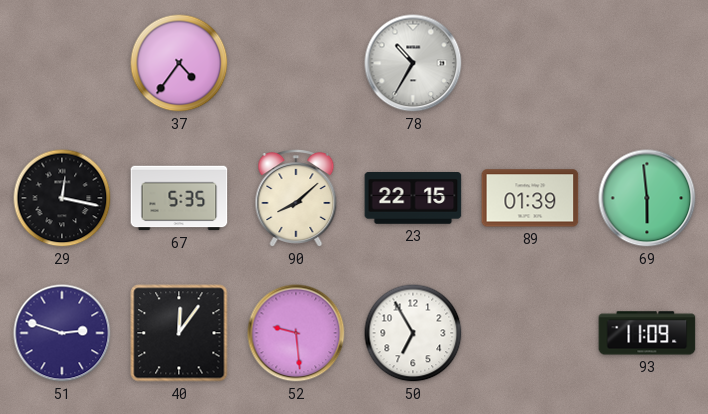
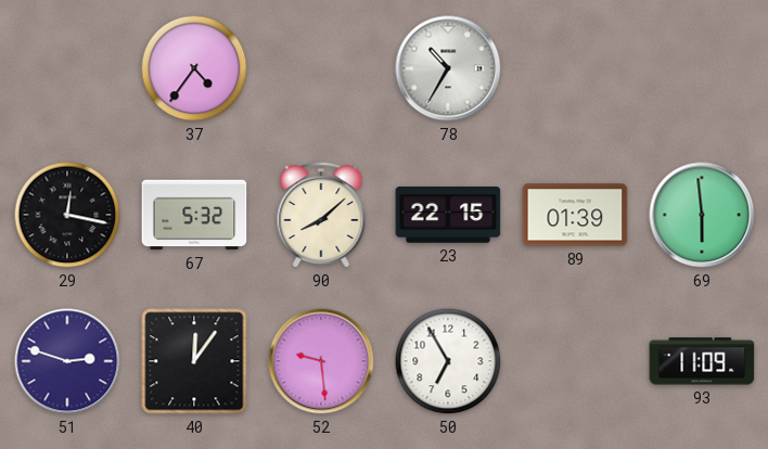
67: 5:35 -> 5:32
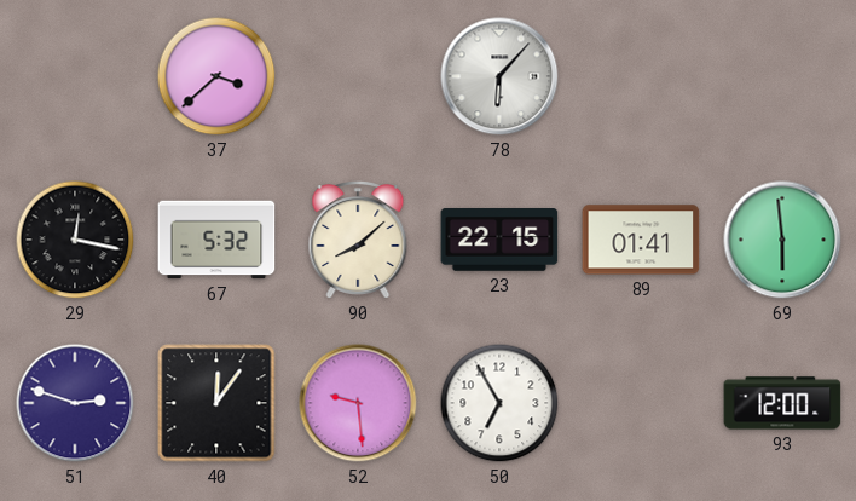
37: 4:36 -> 3:38
78: 10:35 -> 6:07
89: 01:39 -> 01:41
93: 11:09 -> 12:00
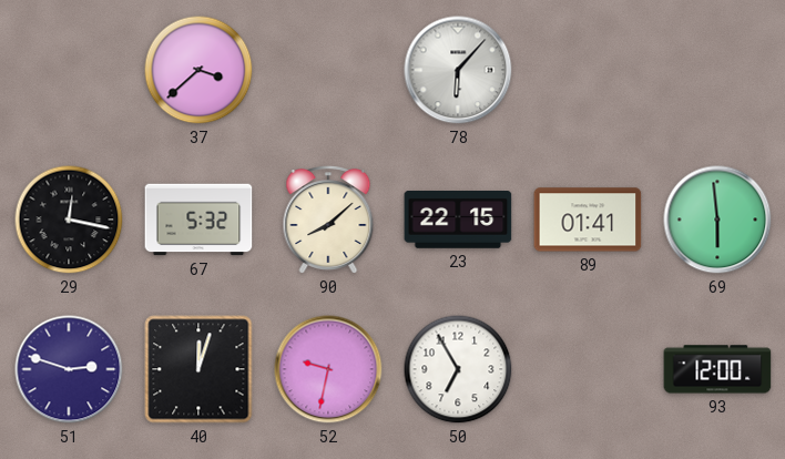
40: 12:06 -> 12:03
52: 9:29 -> 9:32
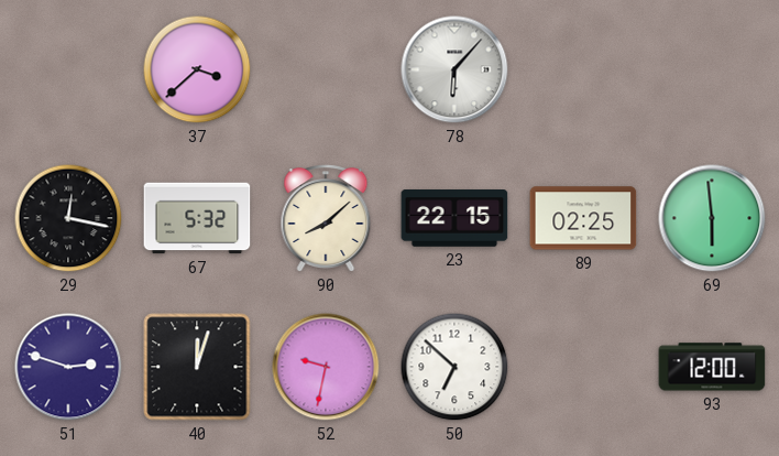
89: 01:41 -> 02:25
50: 6:55 -> 6:52
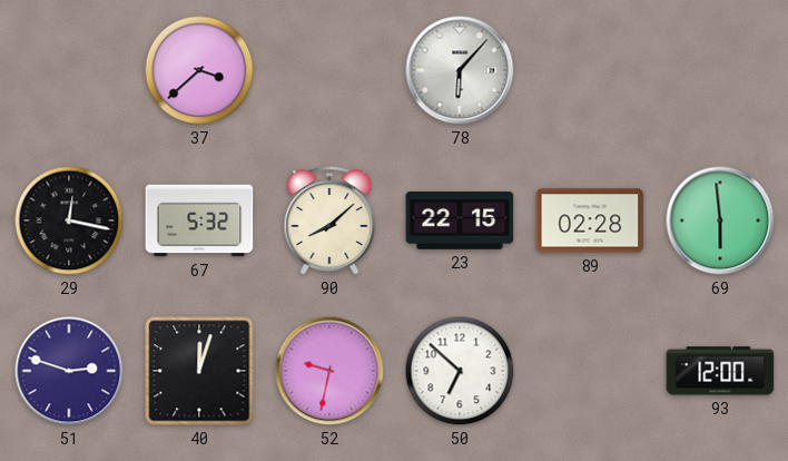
89: 02:25 -> 02:28
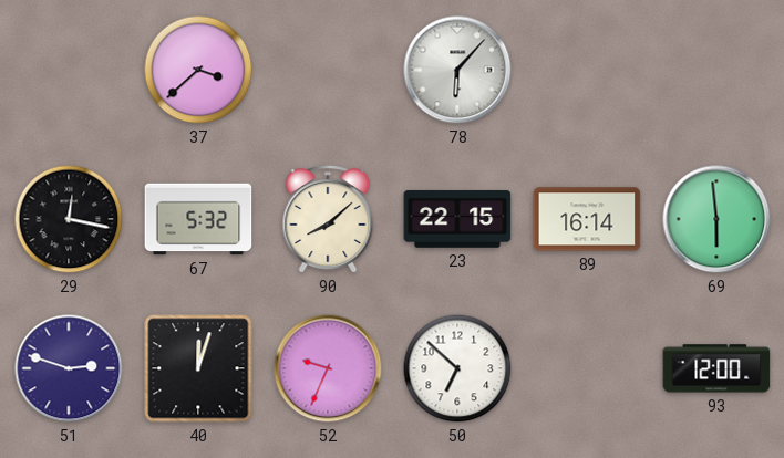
89: 02:28 -> 16:14
52: 9:32 -> 9:34
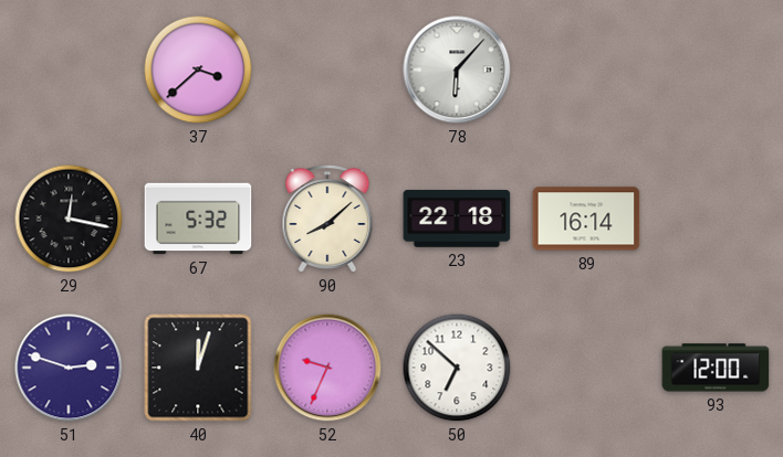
23: 22:15 -> 22:18
69: 5:59 -> none
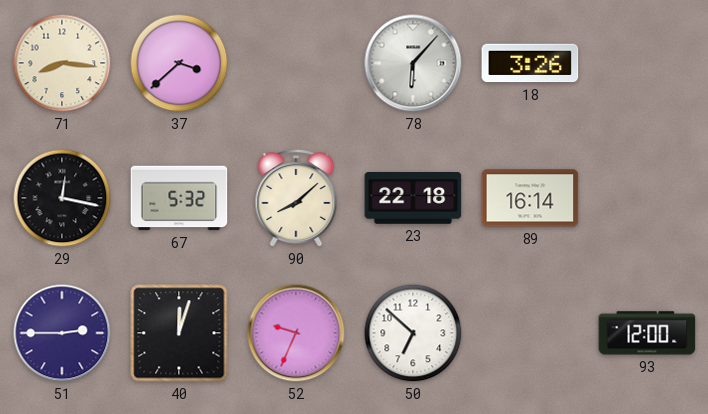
71: none -> 8:16
18: none -> 3:26
51: 2:48 -> 2:45
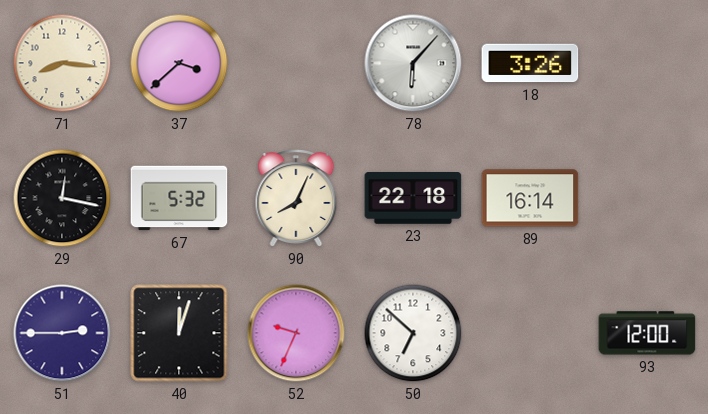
90: 8:08 -> 8:04
